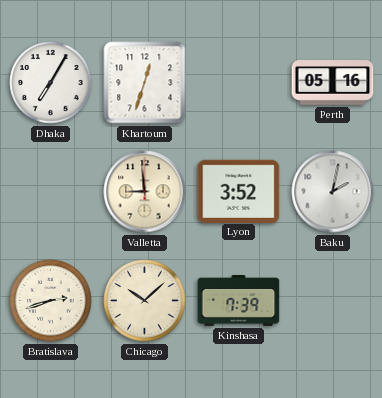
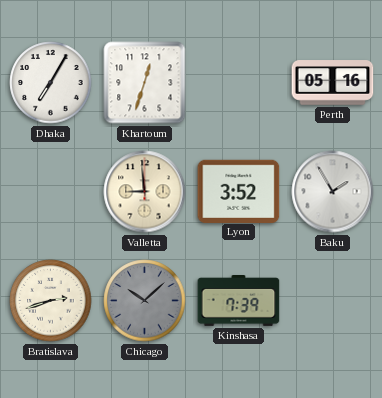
Baku: 2:02 -> 1:55
Chicago dial: cream -> grey
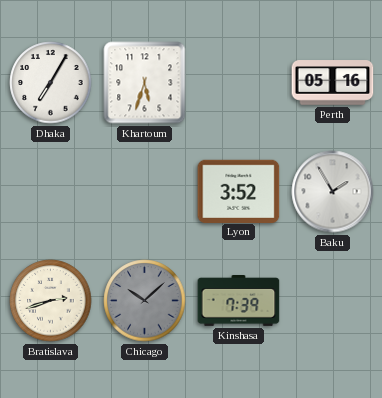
Khartoum: 12:33 -> 5:33
Valletta: 8:59 -> none
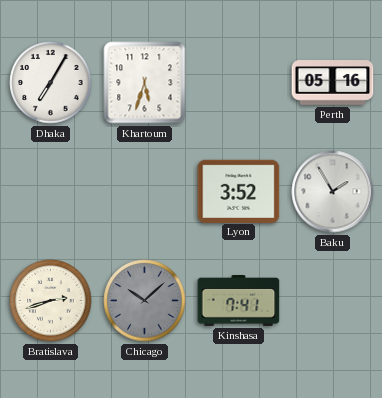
Kinshasa: 7:39 -> 7:41
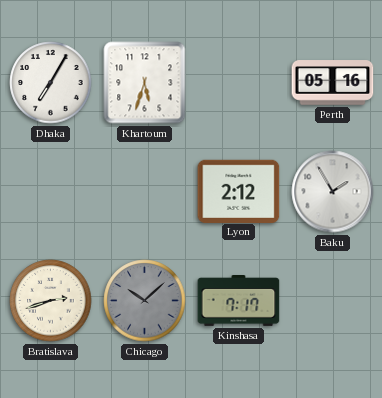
Lyon: 3:52 -> 2:12
Kinshasa: 7:41 -> 7:17
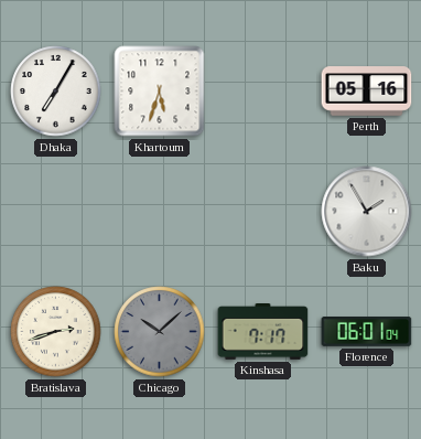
Lyon: 2:12 -> none
Florence: none -> 06:01
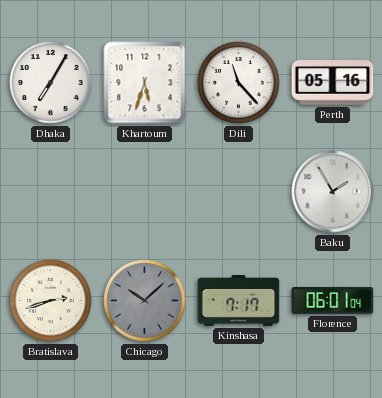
Dili: none -> 11:23
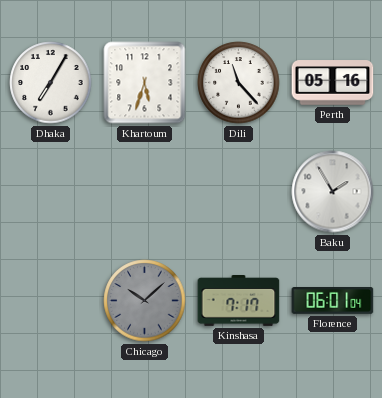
Bratislava: 2:42 -> none
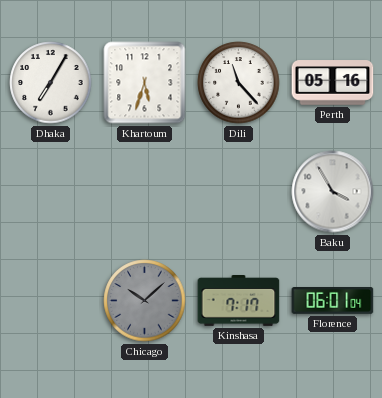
Baku: 1:55 -> 3:55
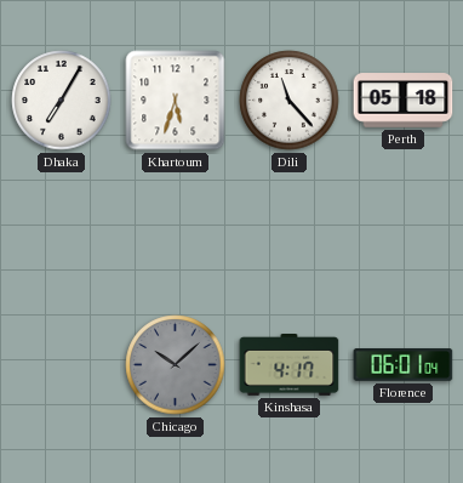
Perth: 05:16 -> 05:18
Baku: 3:55 -> none
Kinshasa: 7:17 -> 4:17
